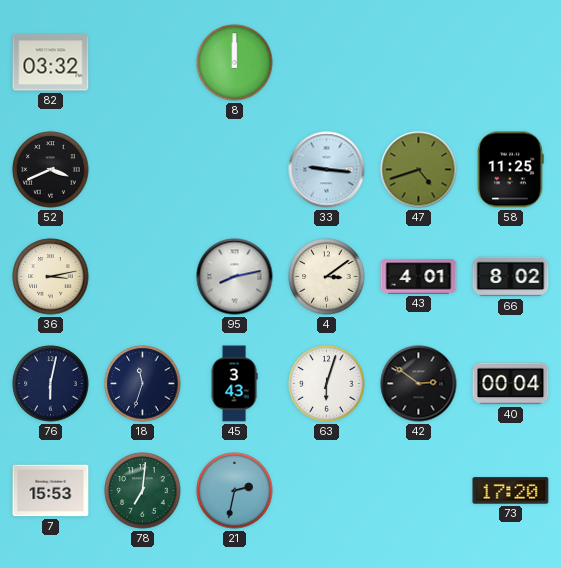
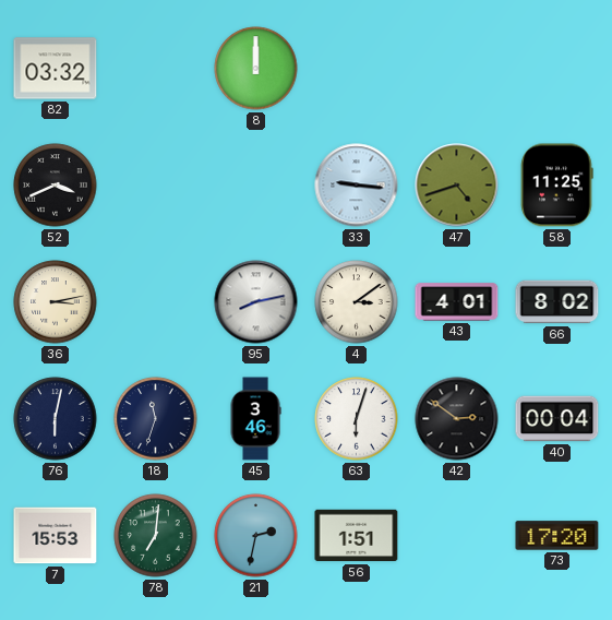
45: 3:43 -> 3:46
56: none -> 1:51
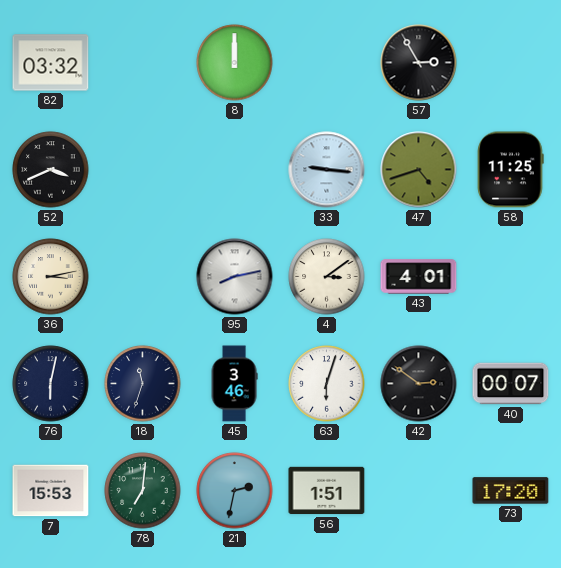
57: none -> 2:55
66: 8:02 -> none
40: 00:04 -> 00:07
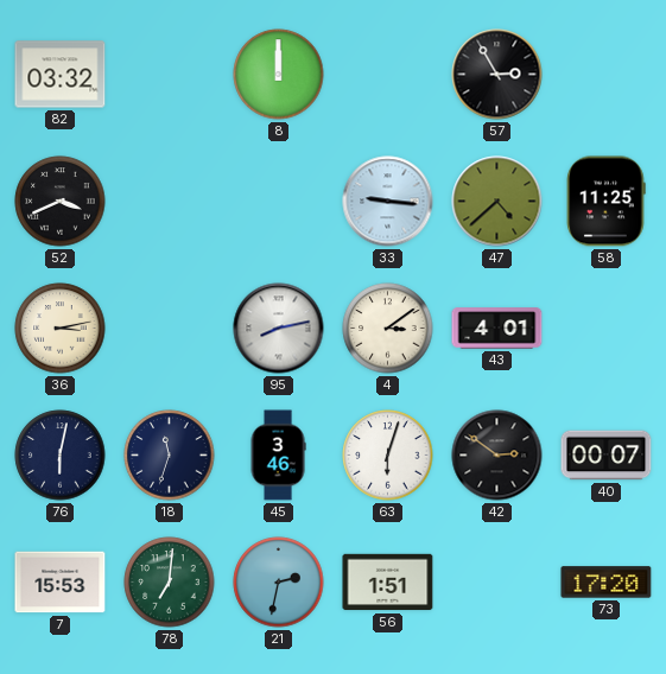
47: 4:42 -> 4:38
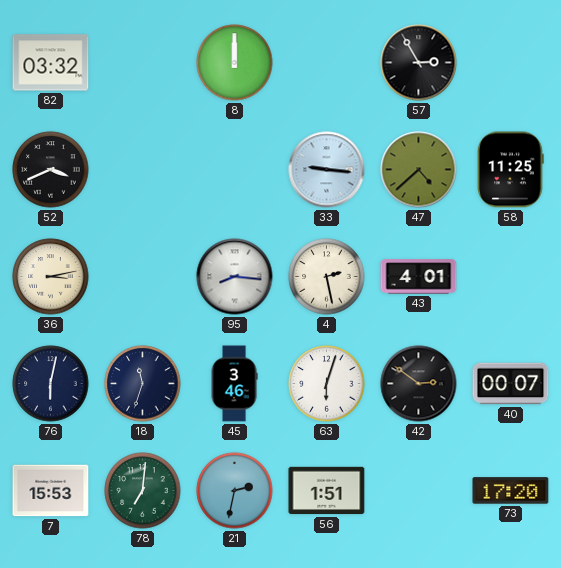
95: 8:13 -> 8:16
4: 3:09 -> 2:28
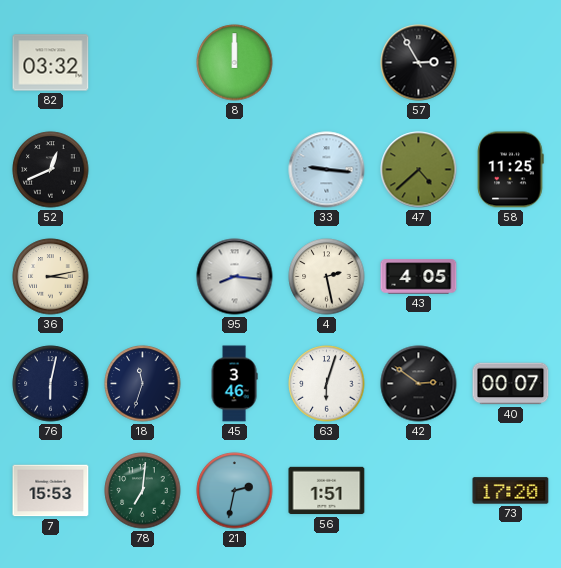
52: 3:41 -> 12:41
43: 4:01 -> 4:05
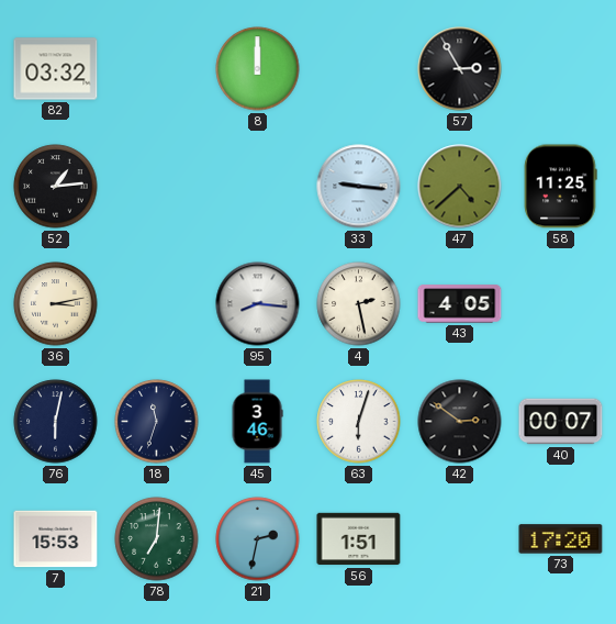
52: 12:41 -> 1:14
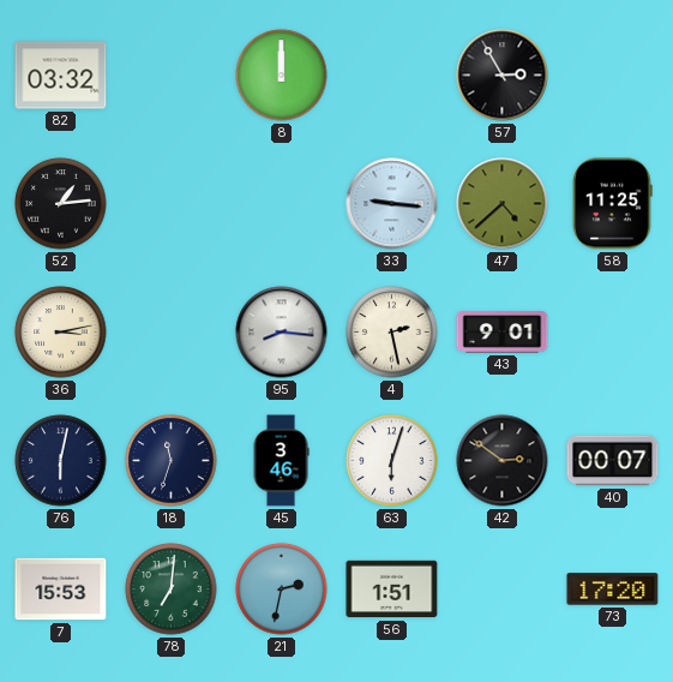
43: 4:05 -> 9:01
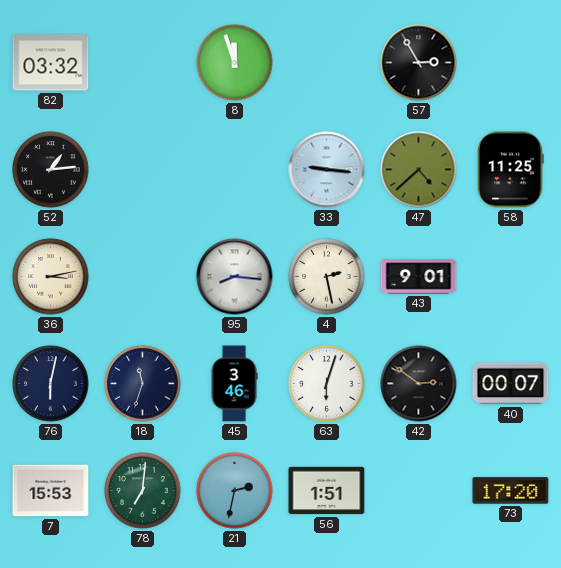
8: 12:00 -> 11:57
